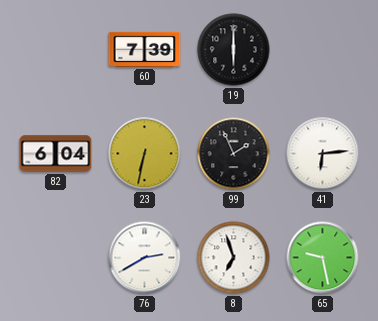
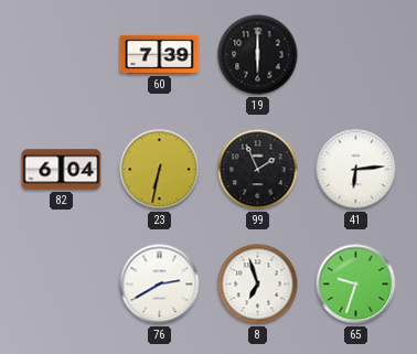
65: 9:28 -> 9:33
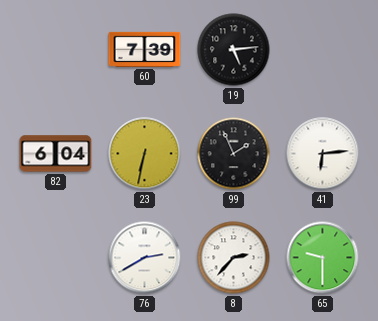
19: 6:00 -> 5:14
8: 6:57 -> 2:37
65: 9:33 -> 9:30
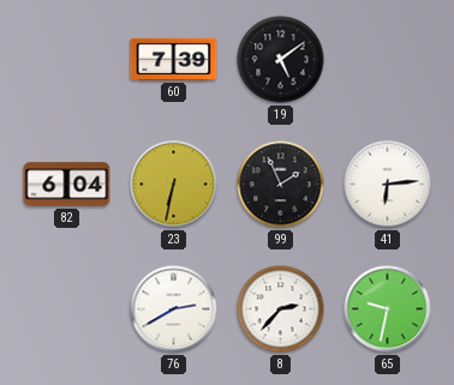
19: 5:14 -> 5:09
65: 9:30 -> 9:32
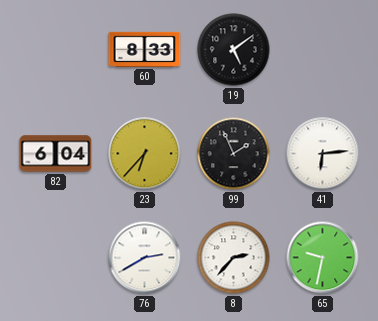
60: 7:39 -> 8:33
23: 6:32 -> 6:37
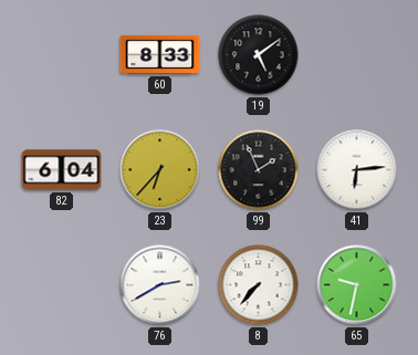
8: 2:37 -> 7:37
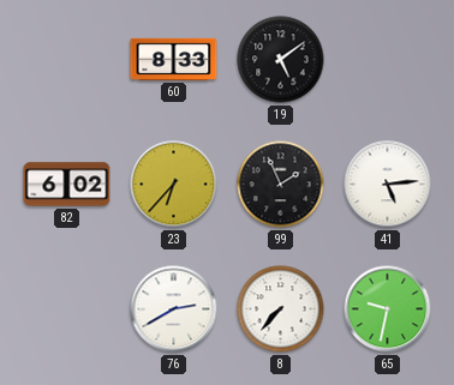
82: 6:04 -> 6:02
41: 6:14 -> 5:14
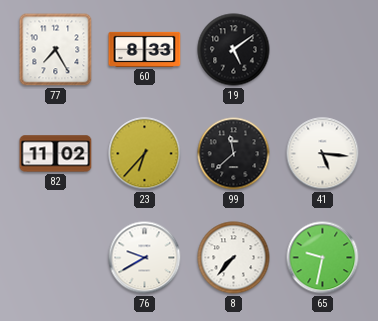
77: none -> 7:25
82: 6:02 -> 11:02
99: 1:56 -> 11:38
41: 5:14 -> 5:16
76: 2:40 -> 9:40
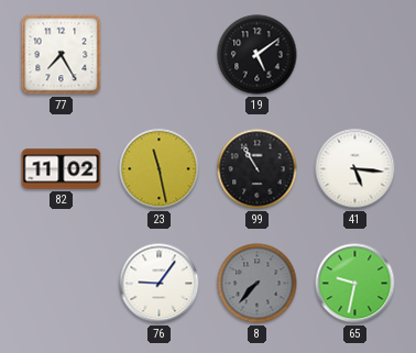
60: 8:33 -> none
23: 6:37 -> 11:28
99: 11:38 -> 10:55
76: 9:40 -> 9:06
8 dial: white -> grey
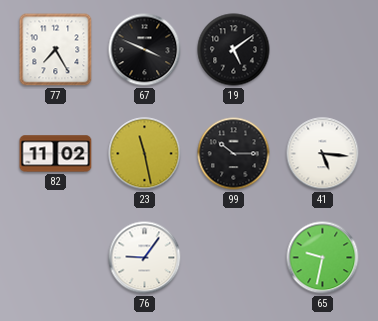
67: none -> 3:49
99: 10:55 -> 10:15
8: 7:37 -> none
